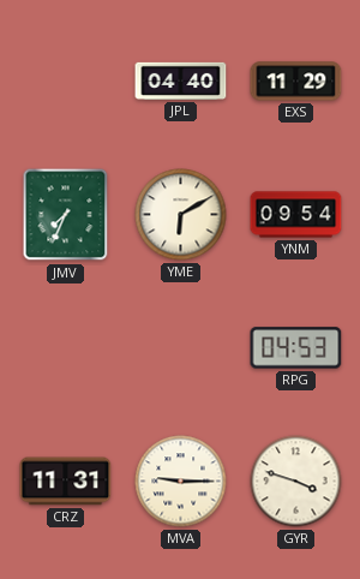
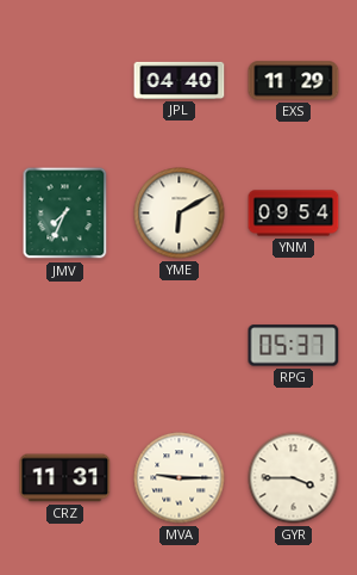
RPG: 04:53 -> 05:37
GYR: 3:48 -> 3:45
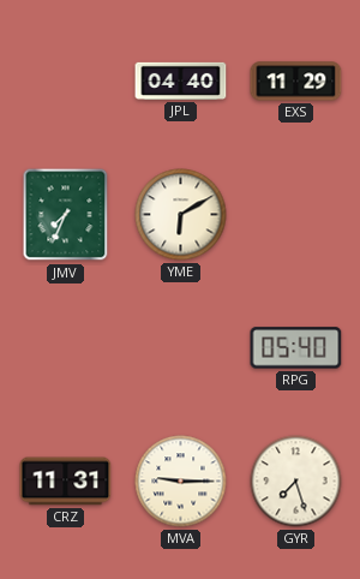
YNM: 09:54 -> none
RPG: 05:37 -> 05:40
GYR: 3:45 -> 7:27
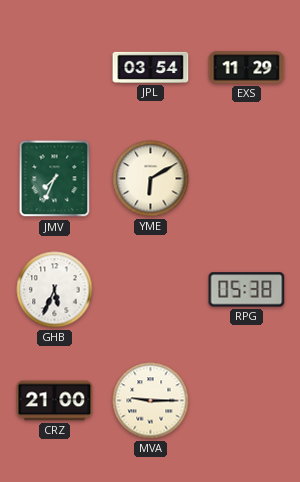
JPL: 04:40 -> 03:54
GHB: none -> 5:34
RPG: 05:40 -> 05:38
CRZ: 11:31 -> 21:00
GYR: 7:27 -> none
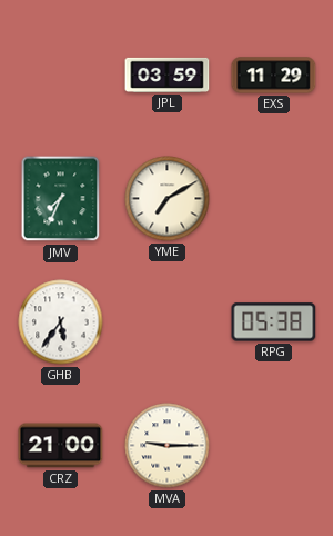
JPL: 03:54 -> 03:59
YME: 6:10 -> 7:10
GHB: 5:34 -> 5:36
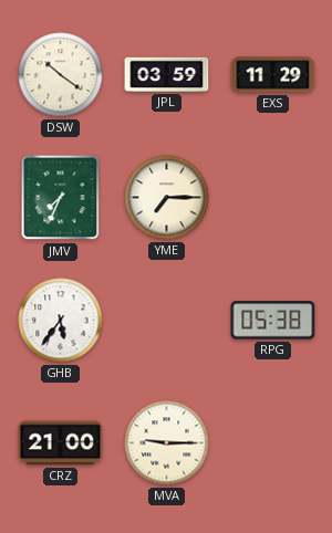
DSW: none -> 10:21
YME: 7:10 -> 7:15
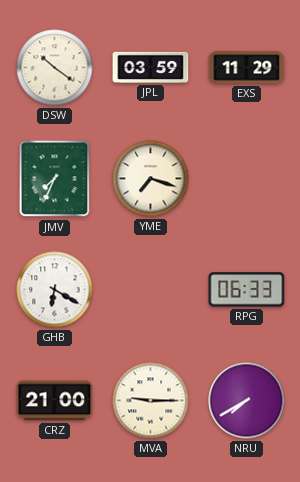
YME: 7:15 -> 7:18
GHB: 5:36 -> 6:20
RPG: 05:38 -> 06:33
NRU: none -> 7:40
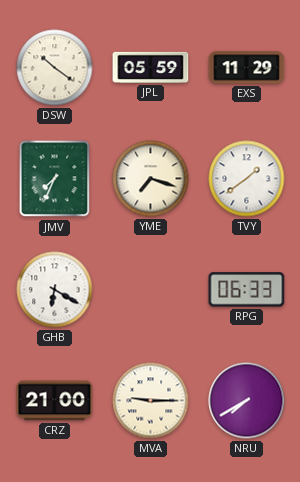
JPL: 03:59 -> 05:59
TVY: none -> 1:39
